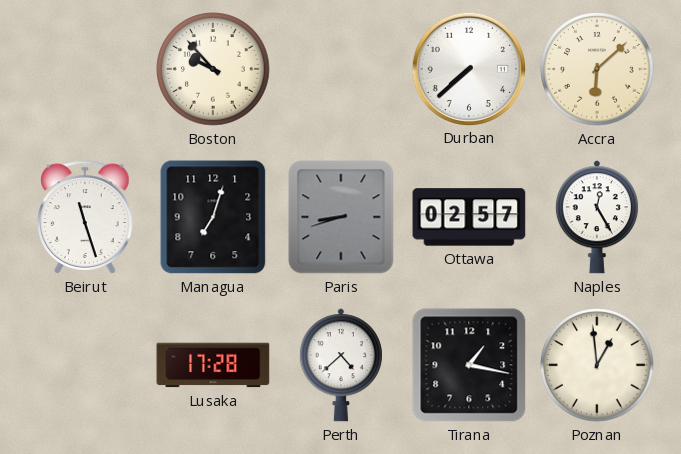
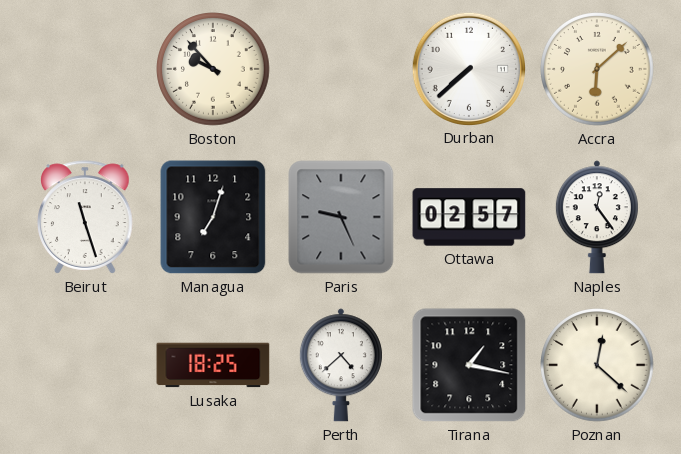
Paris: 8:42 -> 9:26
Naples: 12:25 -> 12:24
Lusaka: 17:28 -> 18:25
Poznan: 12:59 -> 12:22
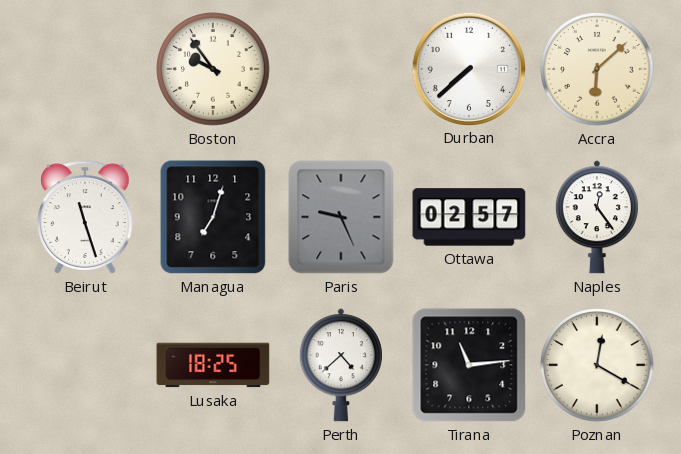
Boston: 9:53 -> 9:54
Tirana: 1:17 -> 11:14
Poznan: 12:22 -> 12:20
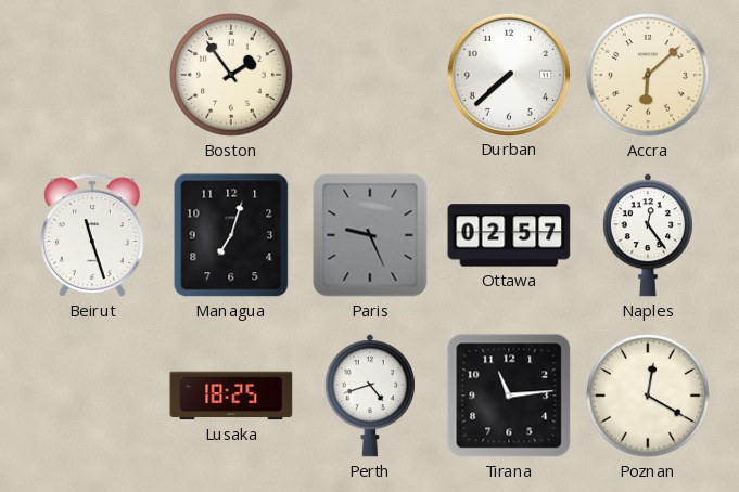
Boston: 9:54 -> 1:54
Perth: 4:38 -> 4:42
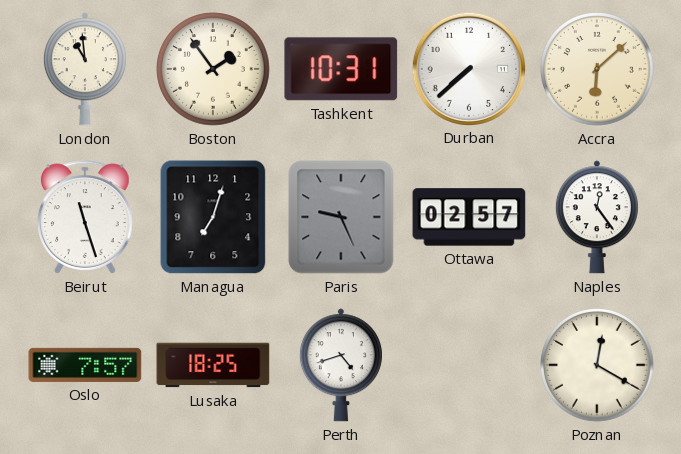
London: none -> 10:59
Tashkent: none -> 10:31
Oslo: none -> 7:57
Tirana: 11:14 -> none
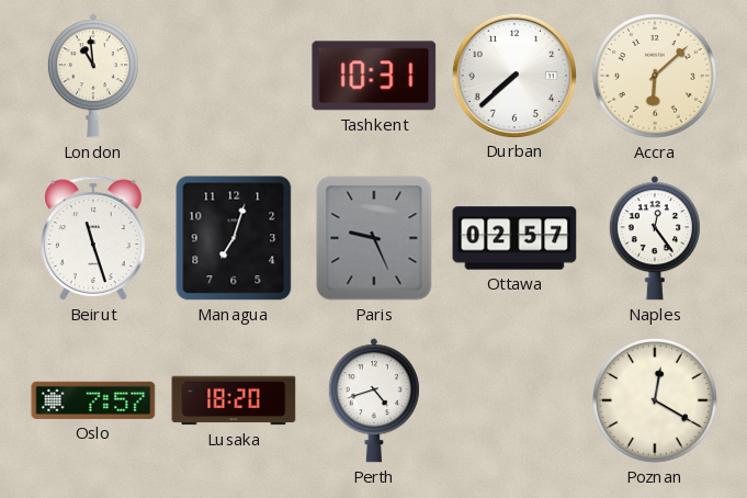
Boston: 1:54 -> none
Lusaka: 18:25 -> 18:20
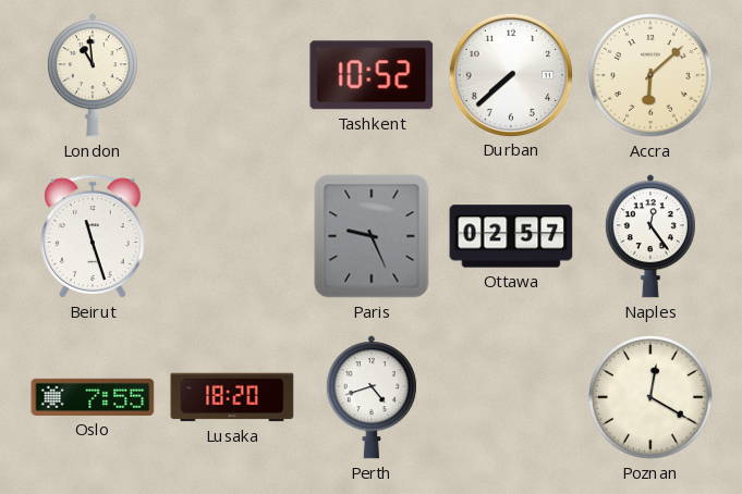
Tashkent: 10:31 -> 10:52
Managua: 7:03 -> none
Oslo: 7:57 -> 7:55
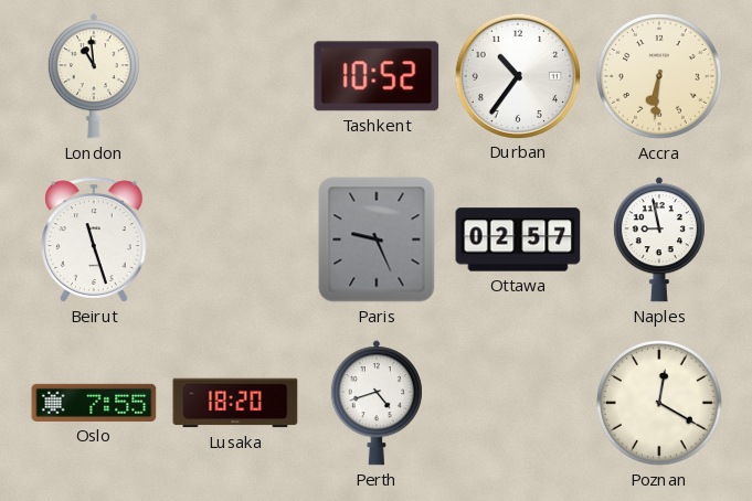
Durban: 7:38 -> 10:36
Accra: 6:08 -> 6:31
Naples: 12:24 -> 8:58
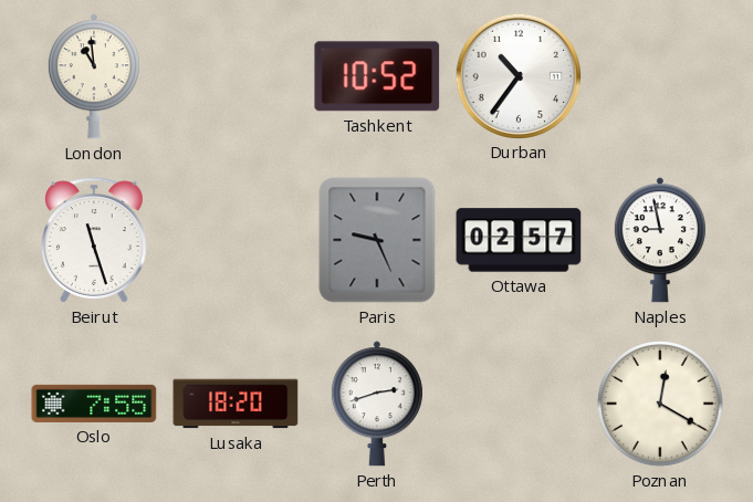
Accra: 6:31 -> none
Perth: 4:42 -> 2:42
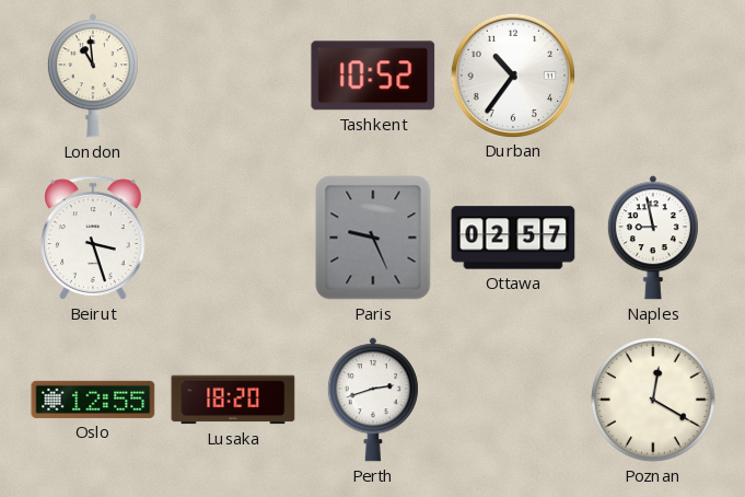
Beirut: 11:27 -> 3:27
Oslo: 7:55 -> 12:55
